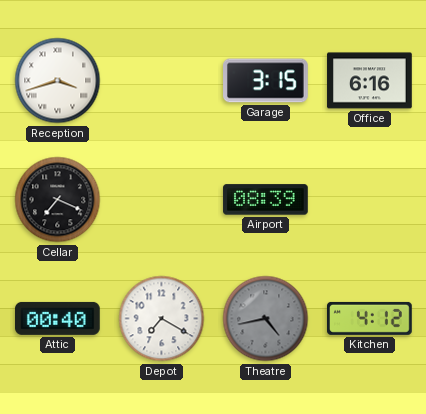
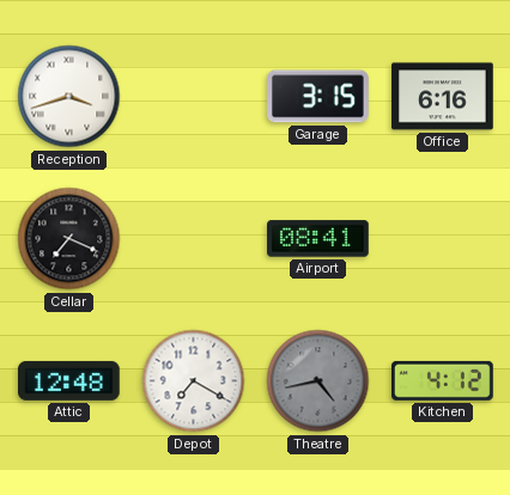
Airport: 08:39 -> 08:41
Attic: 00:40 -> 12:48
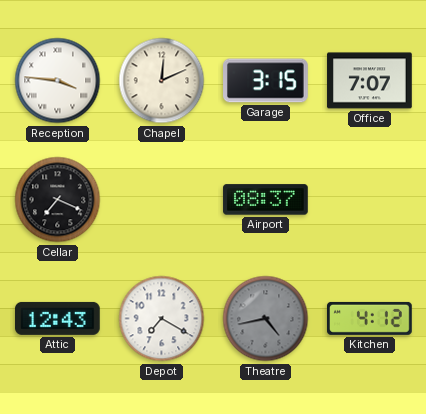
Reception: 3:42 -> 3:46
Chapel: none -> 12:11
Office: 6:16 -> 7:07
Airport: 08:41 -> 08:37
Attic: 12:48 -> 12:43
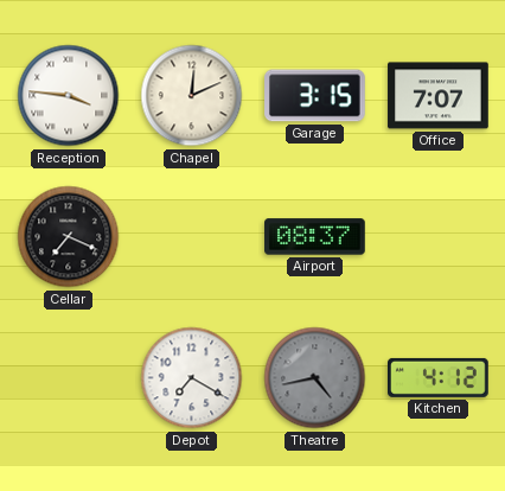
Attic: 12:43 -> none
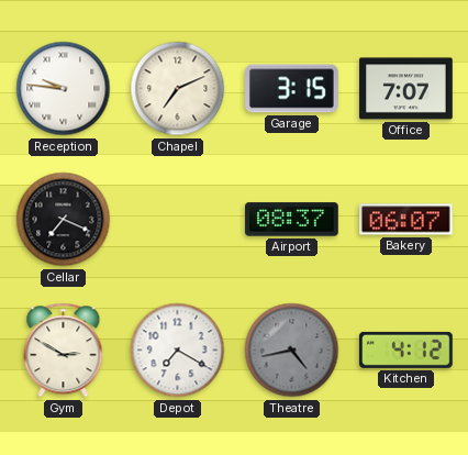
Reception: 3:46 -> 9:46
Chapel: 12:11 -> 7:11
Bakery: none -> 06:07
Gym: none -> 2:50
